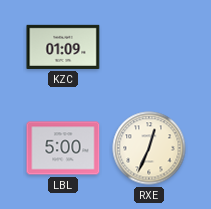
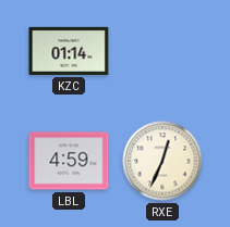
KZC: 01:09 -> 01:14
LBL: 5:00 -> 4:59
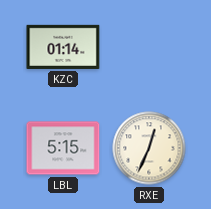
LBL: 4:59 -> 5:15
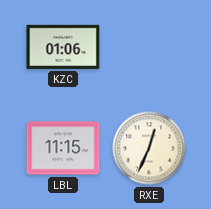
KZC: 01:14 -> 01:06
LBL: 5:15 -> 11:15
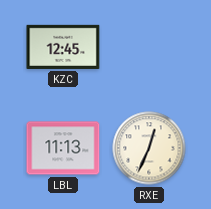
KZC: 01:06 -> 12:45
LBL: 11:15 -> 11:13
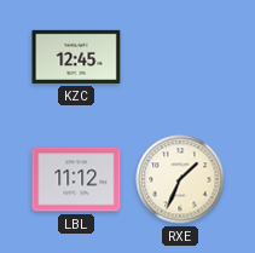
LBL: 11:13 -> 11:12
RXE: 12:34 -> 1:34
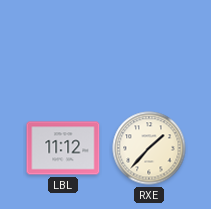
KZC: 12:45 -> none
RXE: 1:34 -> 1:37
